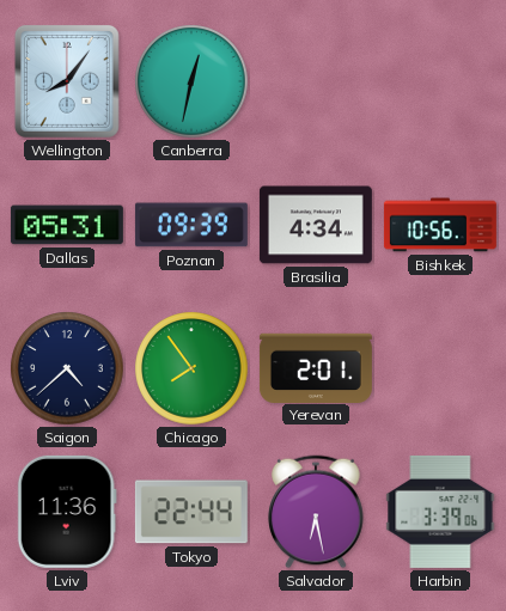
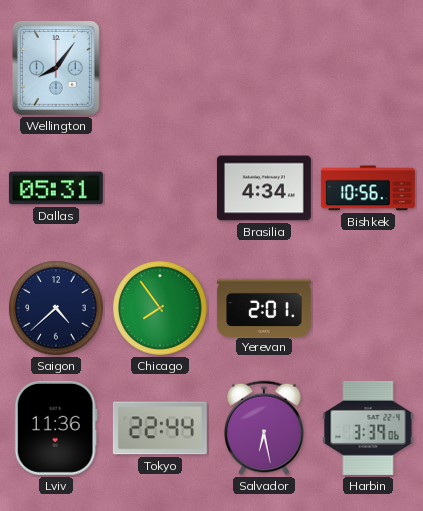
Canberra: 12:32 -> none
Poznan: 09:39 -> none
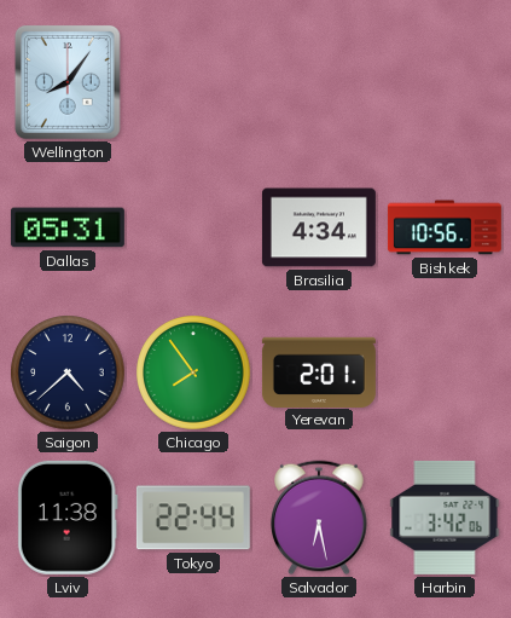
Lviv: 11:36 -> 11:38
Harbin: 3:39 -> 3:42
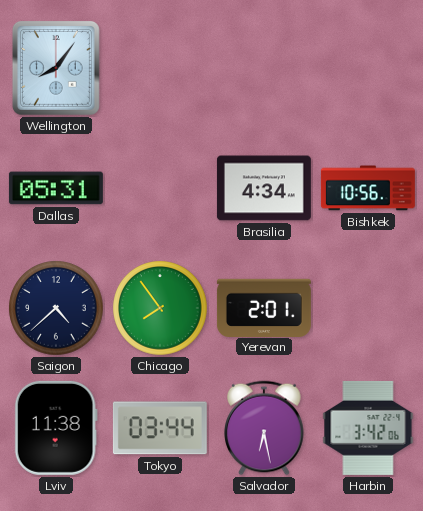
Tokyo: 22:44 -> 03:44
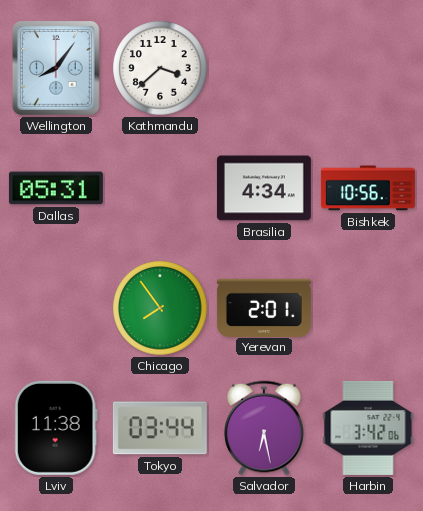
Kathmandu: none -> 3:38
Saigon: 4:38 -> none
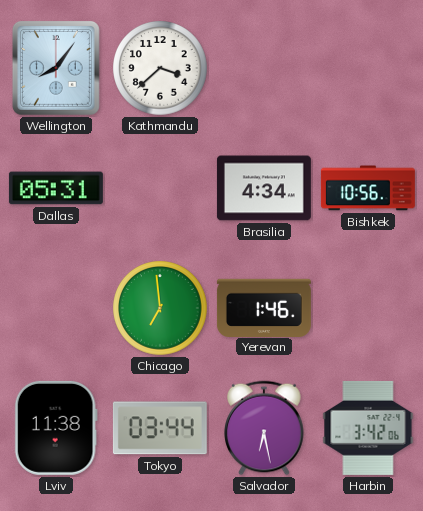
Chicago: 7:54 -> 6:59
Yerevan: 2:01 -> 1:46
